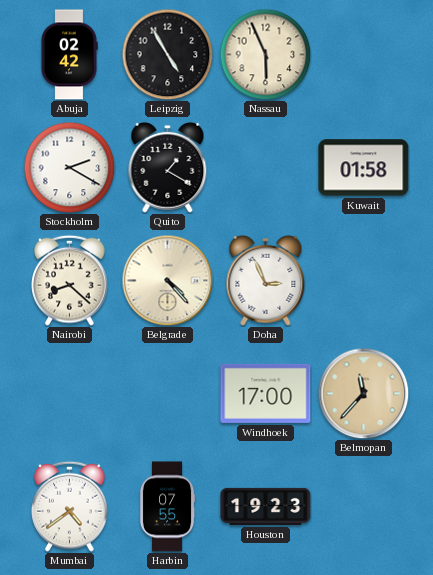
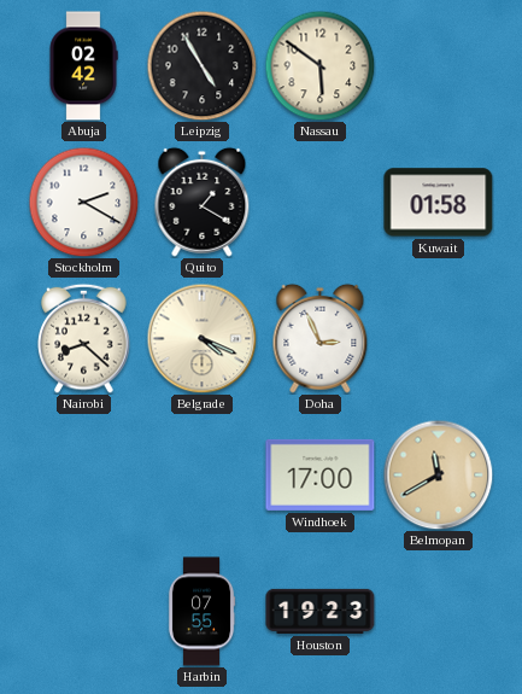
Nassau: 5:56 -> 5:51
Belgrade: 4:23 -> 4:19
Belmopan: 11:37 -> 11:40
Mumbai: 4:39 -> none
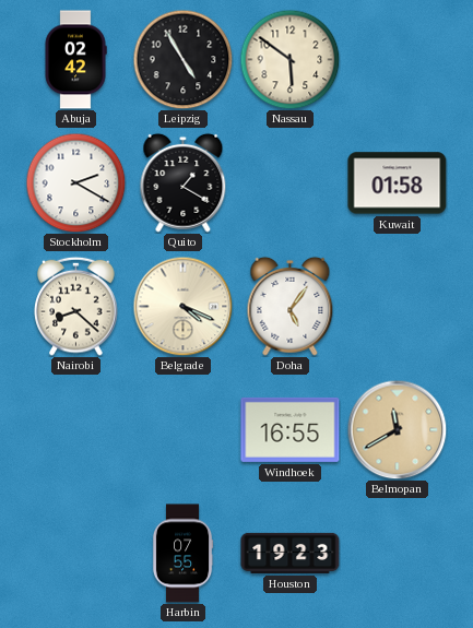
Doha: 2:56 -> 5:06
Windhoek: 17:00 -> 16:55
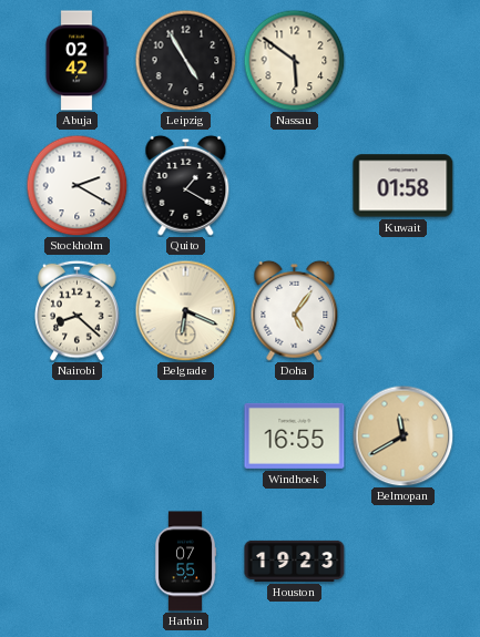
Belgrade: 4:19 -> 6:19
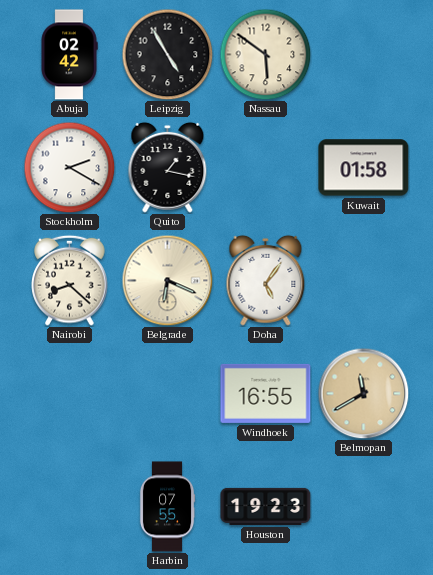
Quito: 1:20 -> 1:17
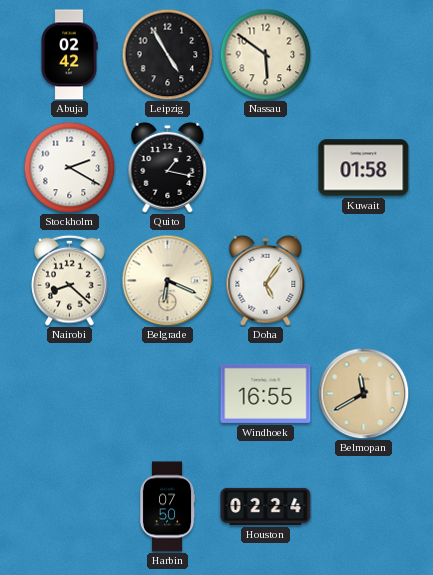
Harbin: 07:55 -> 07:50
Houston: 19:23 -> 02:24
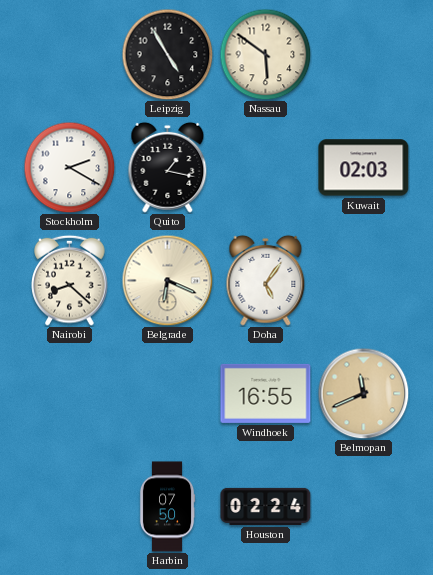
Abuja: 02:42 -> none
Kuwait: 01:58 -> 02:03
Belmopan: 11:40 -> 11:41
